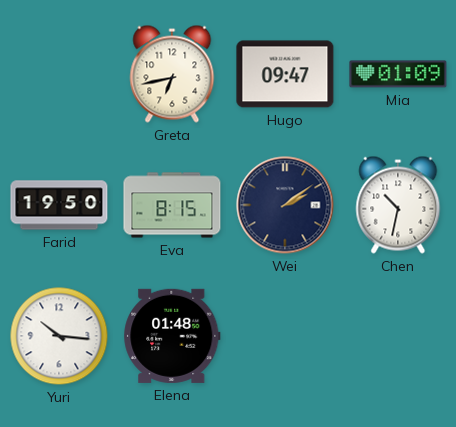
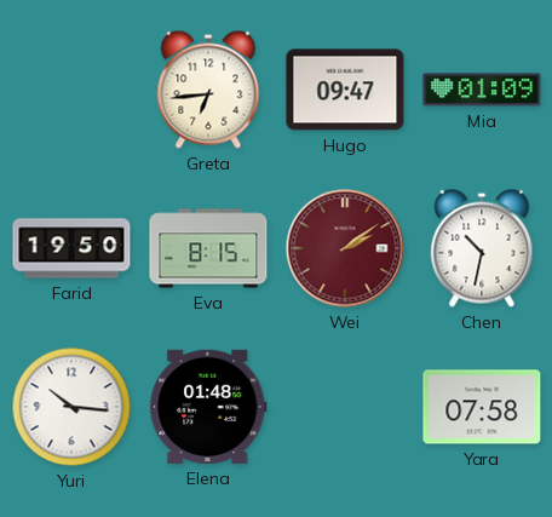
Greta: 6:43 -> 6:44
Wei dial: navy -> burgundy
Yara: none -> 07:58
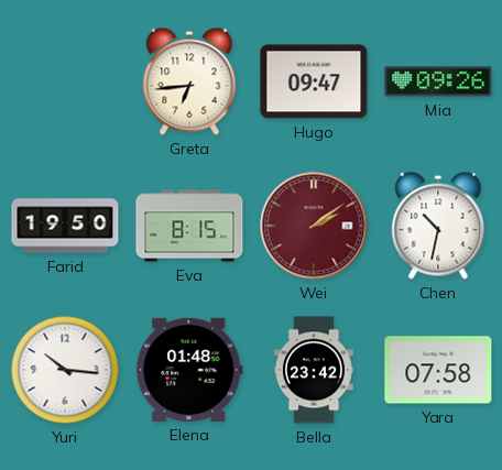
Mia: 01:09 -> 09:26
Bella: none -> 23:42
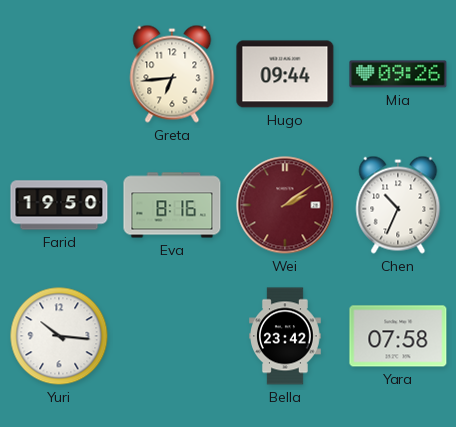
Hugo: 09:47 -> 09:44
Eva: 8:15 -> 8:16
Chen: 10:32 -> 10:34
Elena: 01:48 -> none
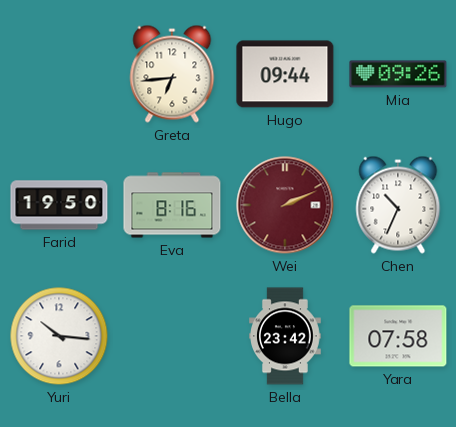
Wei: 2:09 -> 2:11
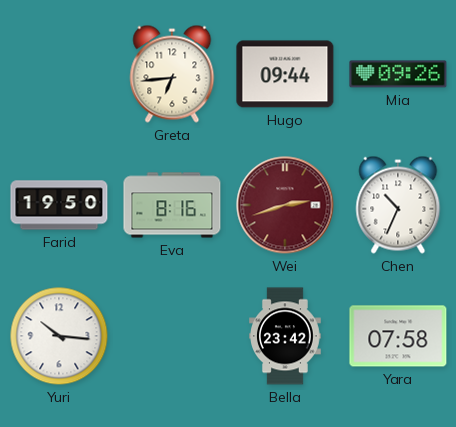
Wei: 2:11 -> 2:42
